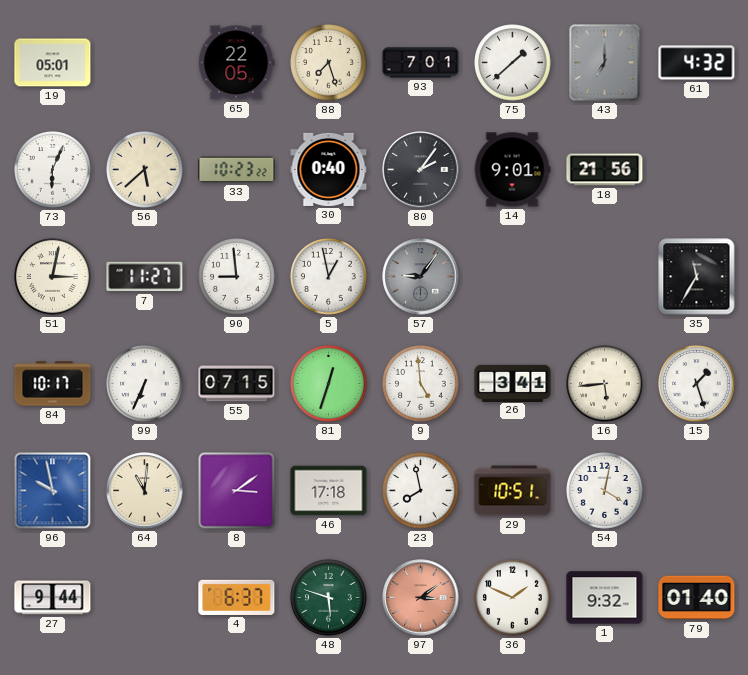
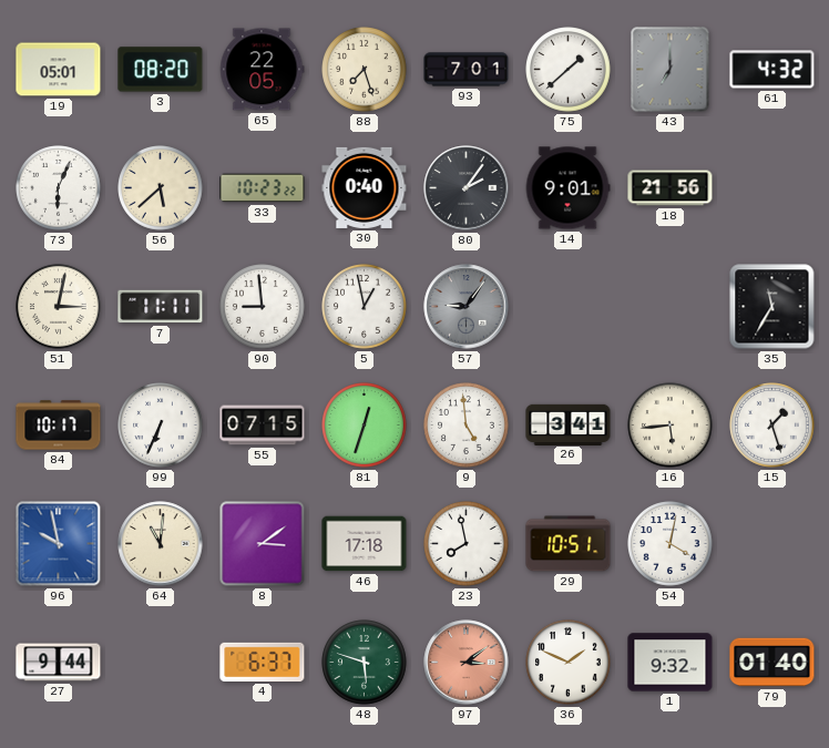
3: none -> 08:20
7: 11:27 -> 11:11
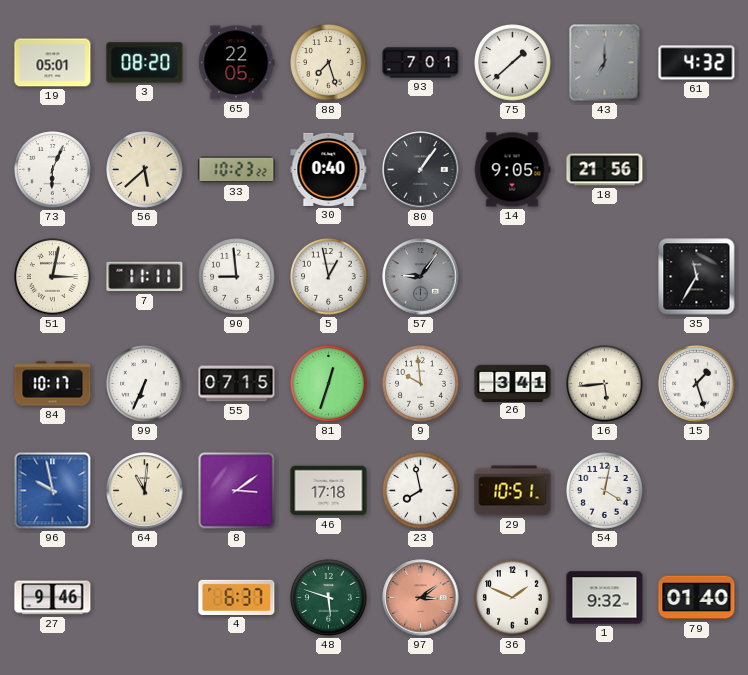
80: 2:06 -> 1:06
14: 9:01 -> 9:05
9: 4:59 -> 9:59
27: 9:44 -> 9:46
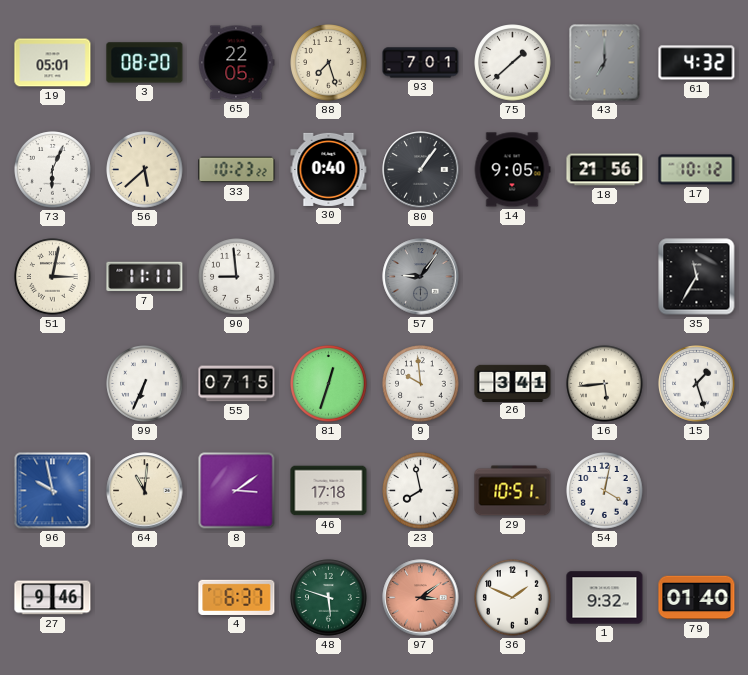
17: none -> 10:12
5: 12:58 -> none
84: 10:17 -> none
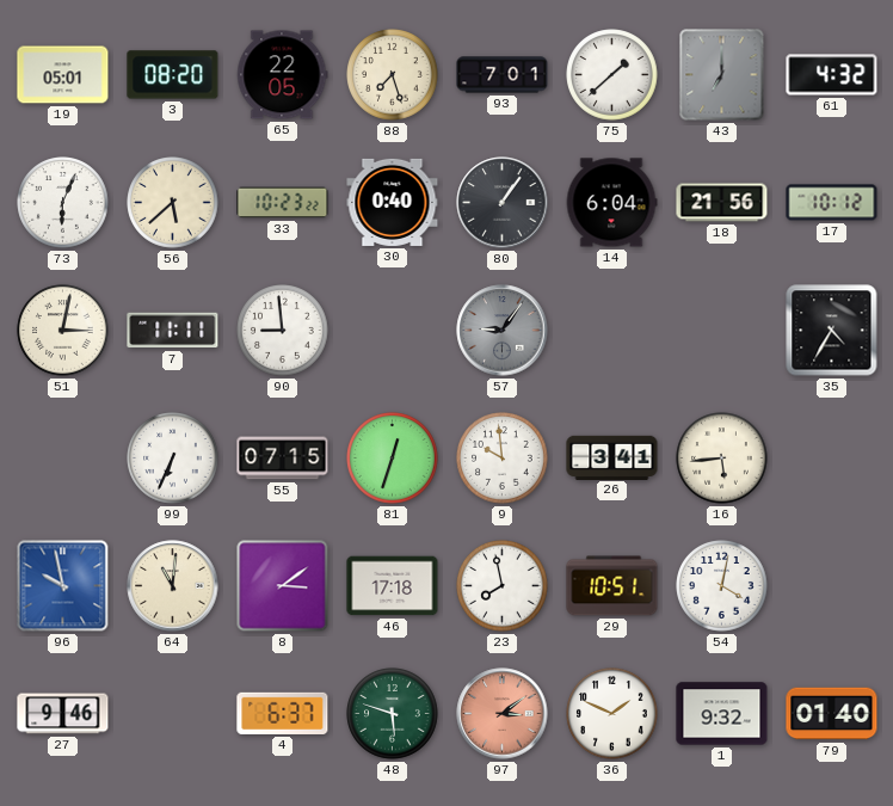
14: 9:05 -> 6:04
35: 11:35 -> 4:35
15: 1:27 -> none
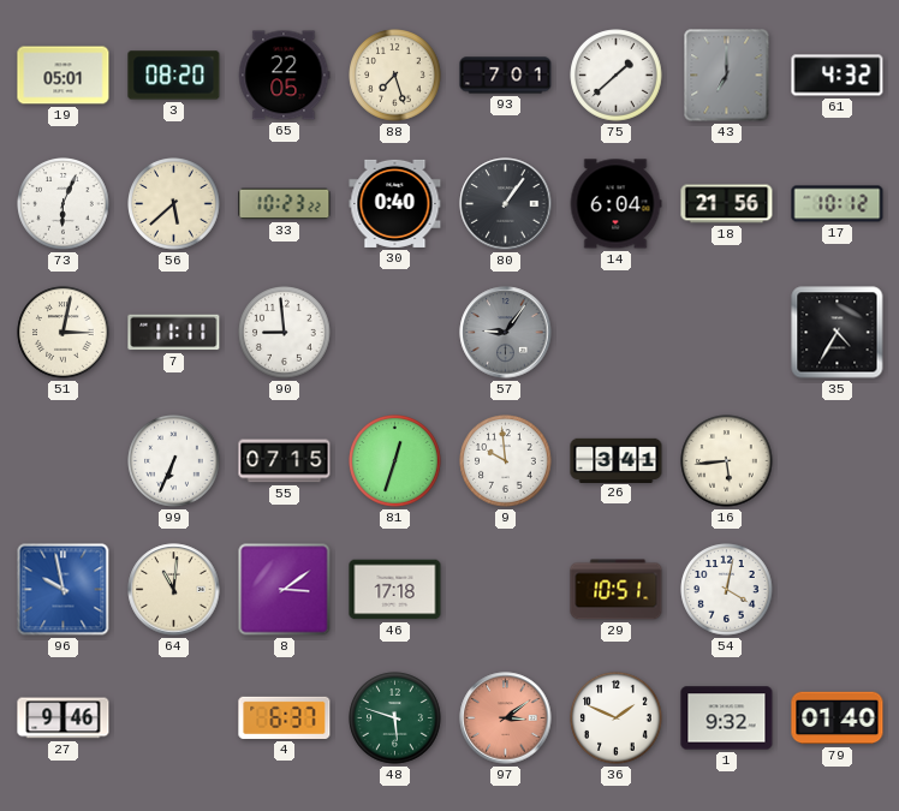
23: 7:58 -> none
